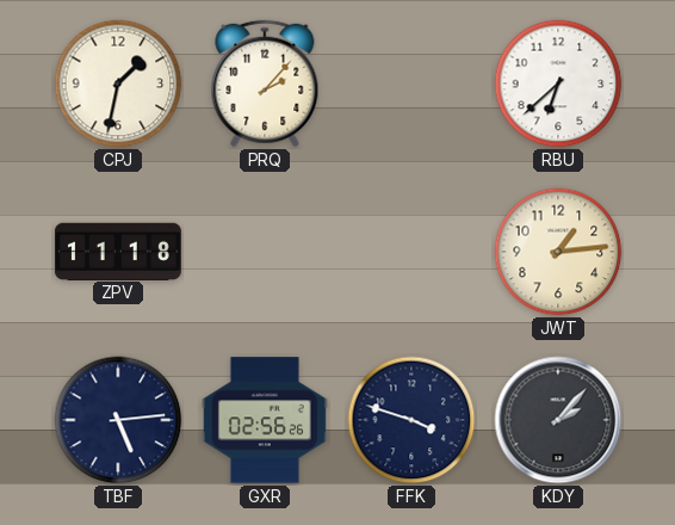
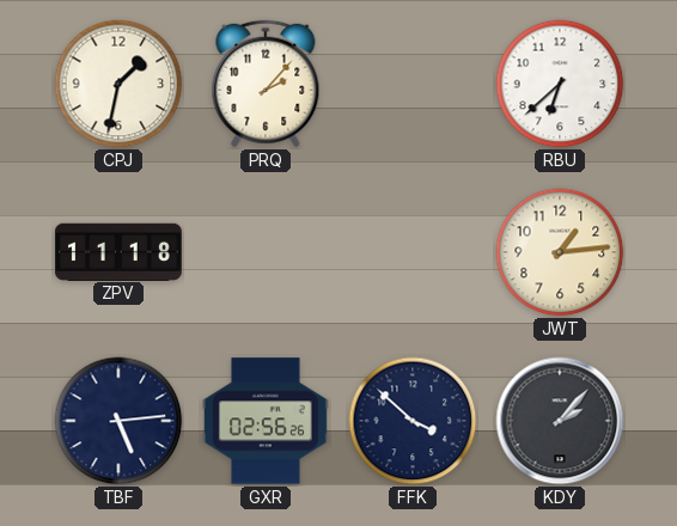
FFK: 3:48 -> 3:52
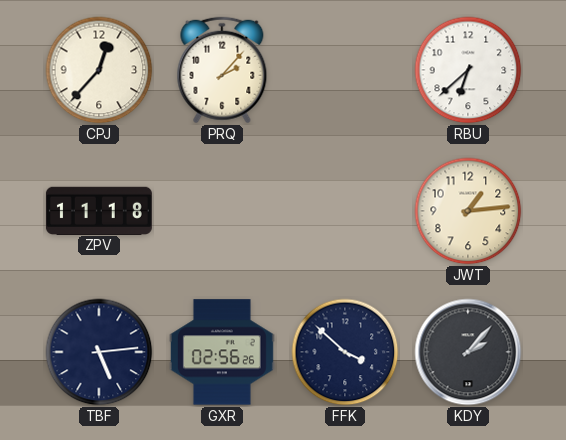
CPJ: 1:32 -> 12:37
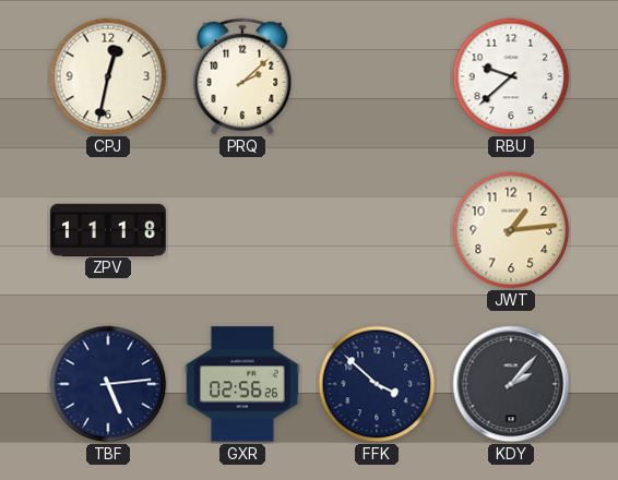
CPJ: 12:37 -> 12:32
PRQ: 2:07 -> 2:08
RBU: 6:38 -> 9:38
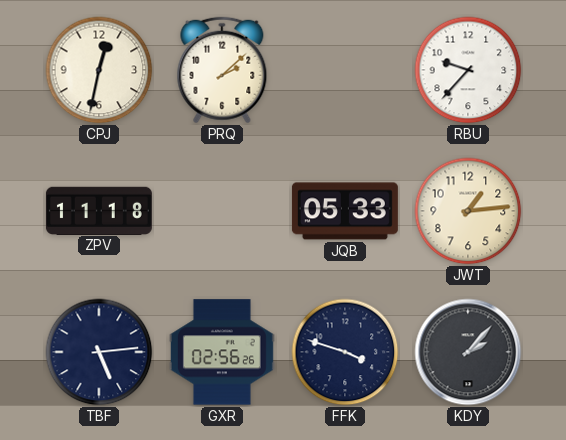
RBU: 9:38 -> 9:37
JQB: none -> 05:33
FFK: 3:52 -> 3:48
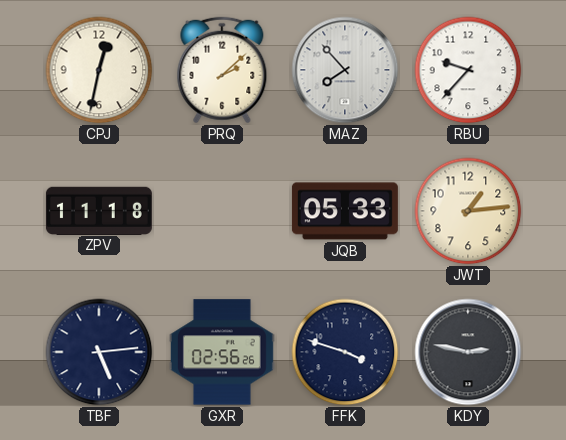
MAZ: none -> 7:53
KDY: 2:07 -> 2:47
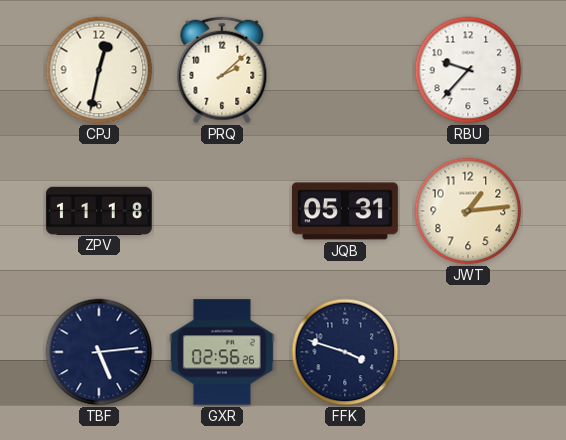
MAZ: 7:53 -> none
JQB: 05:33 -> 05:31
KDY: 2:47 -> none
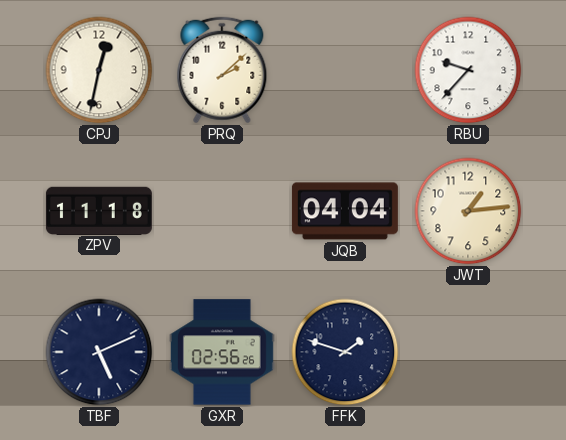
JQB: 05:31 -> 04:04
TBF: 5:14 -> 5:11
FFK: 3:48 -> 1:48
